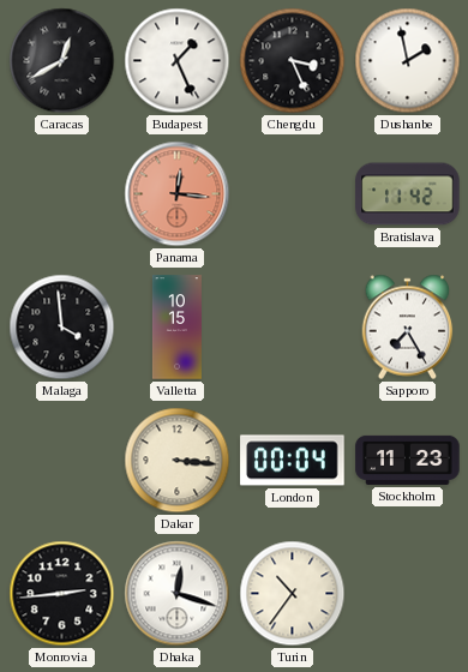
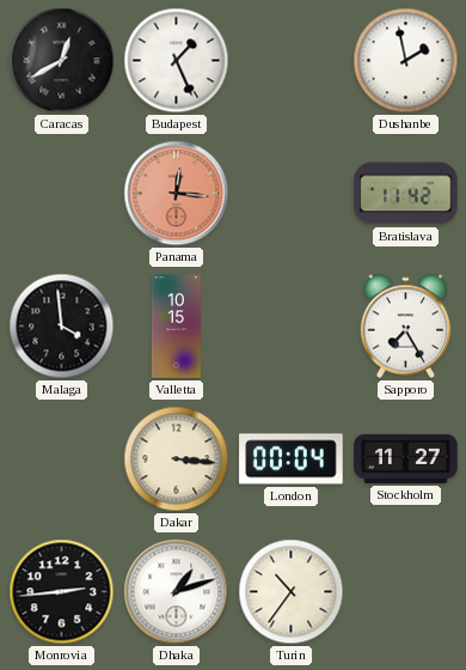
Chengdu: 3:26 -> none
Stockholm: 11:23 -> 11:27
Dhaka: 12:18 -> 1:12
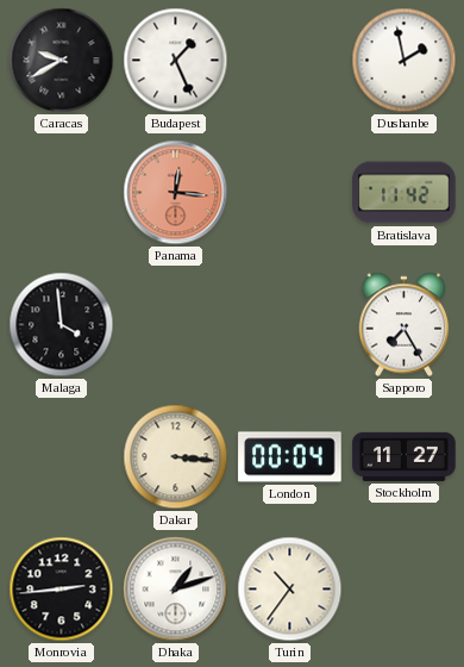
Caracas: 12:40 -> 9:40
Valletta: 10:15 -> none
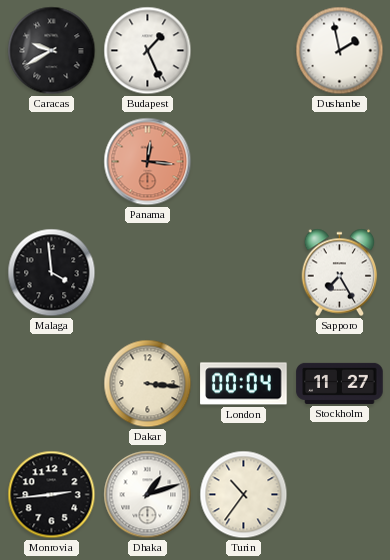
Bratislava: 11:42 -> none
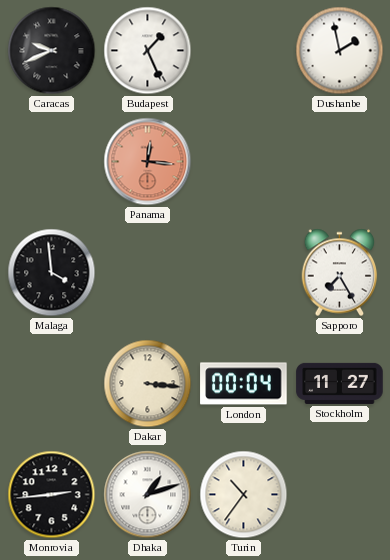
Caracas: 9:40 -> 9:41
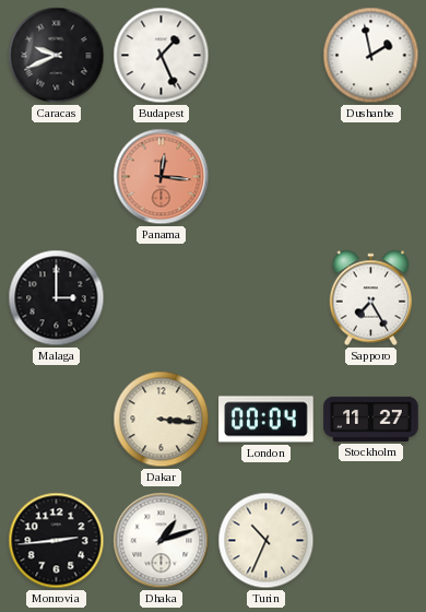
Malaga: 3:59 -> 3:00
Turin: 10:36 -> 10:34
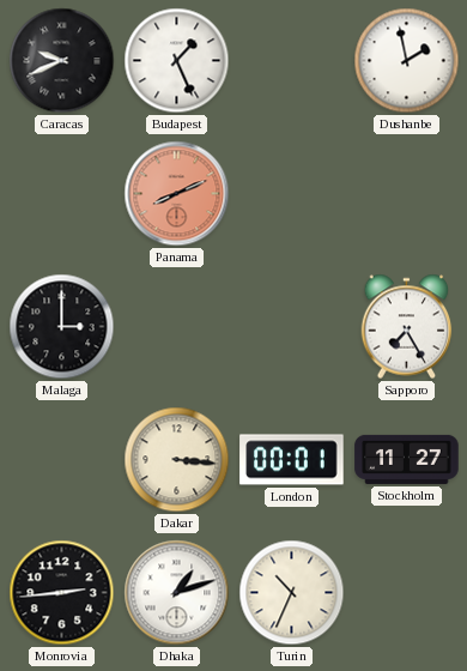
Panama: 12:16 -> 8:11
London: 00:04 -> 00:01
